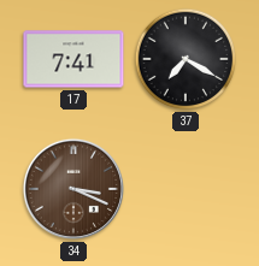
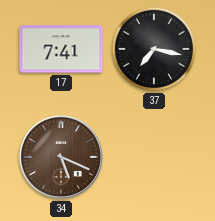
37: 7:20 -> 7:17
34: 3:19 -> 5:19
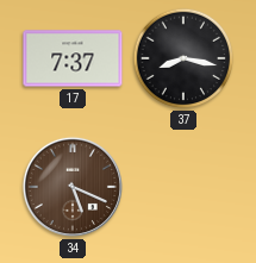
17: 7:41 -> 7:37
37: 7:17 -> 8:17
